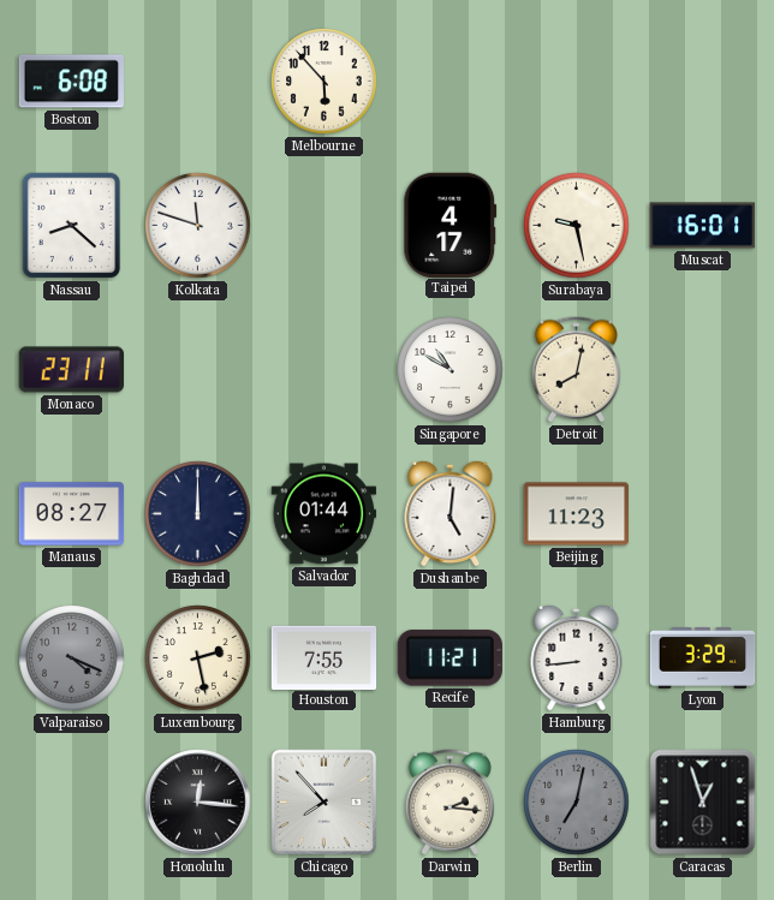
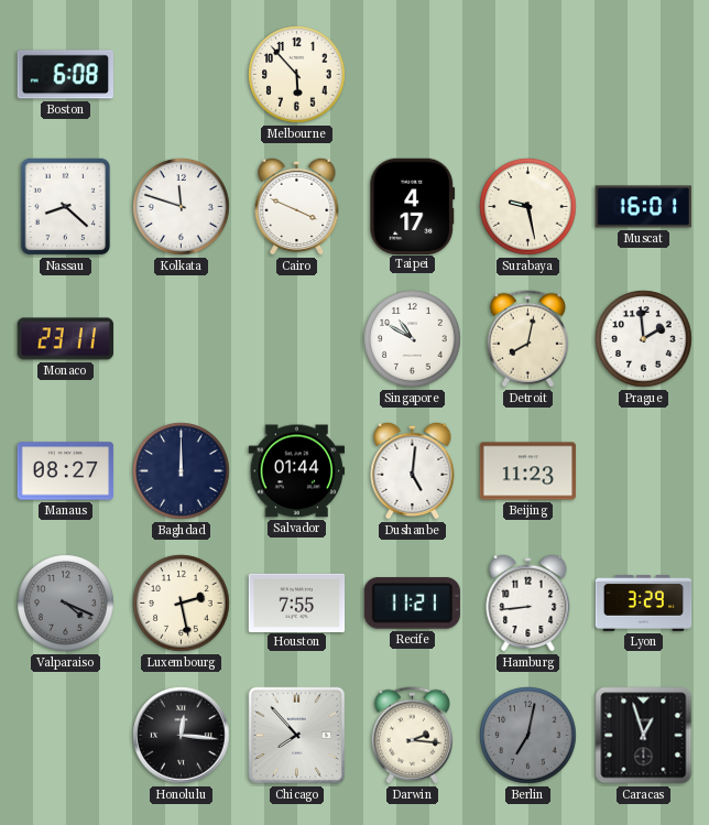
Cairo: none -> 3:49
Prague: none -> 1:59
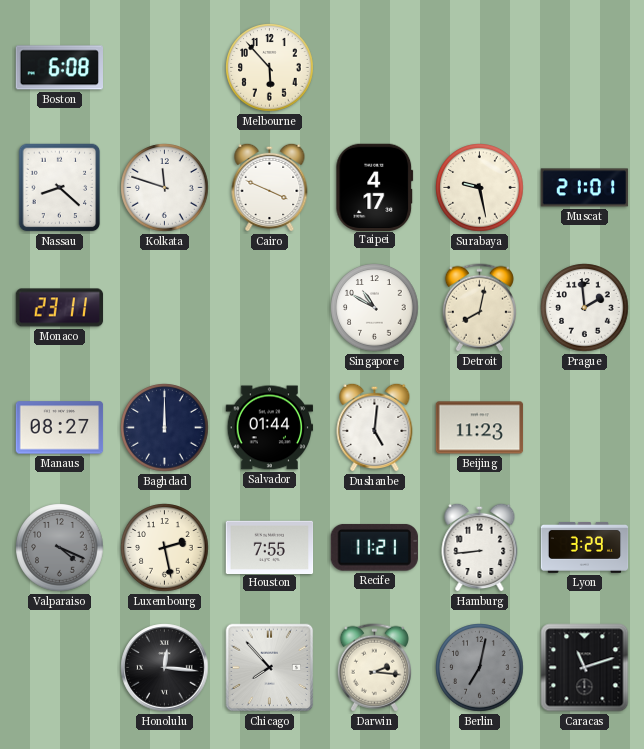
Muscat: 16:01 -> 21:01
Caracas: 12:57 -> 11:12
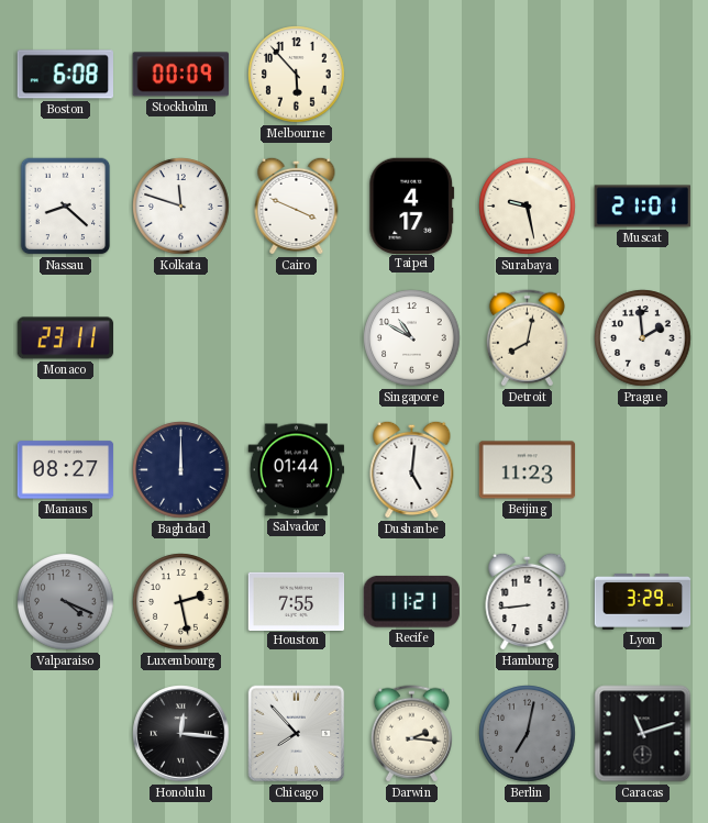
Stockholm: none -> 00:09
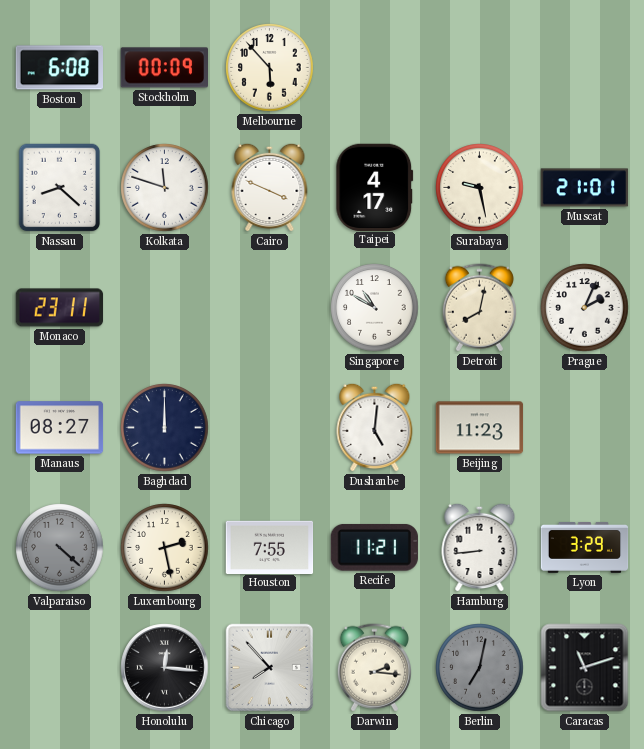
Prague: 1:59 -> 2:04
Salvador: 01:44 -> none
Valparaiso: 4:19 -> 4:22
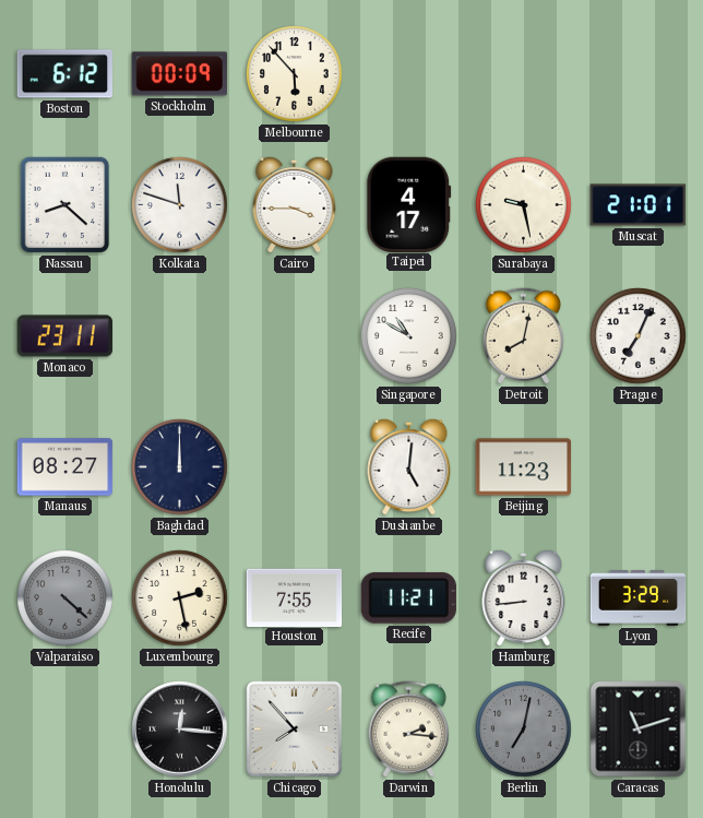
Boston: 6:08 -> 6:12
Cairo: 3:49 -> 3:45
Prague: 2:04 -> 7:04
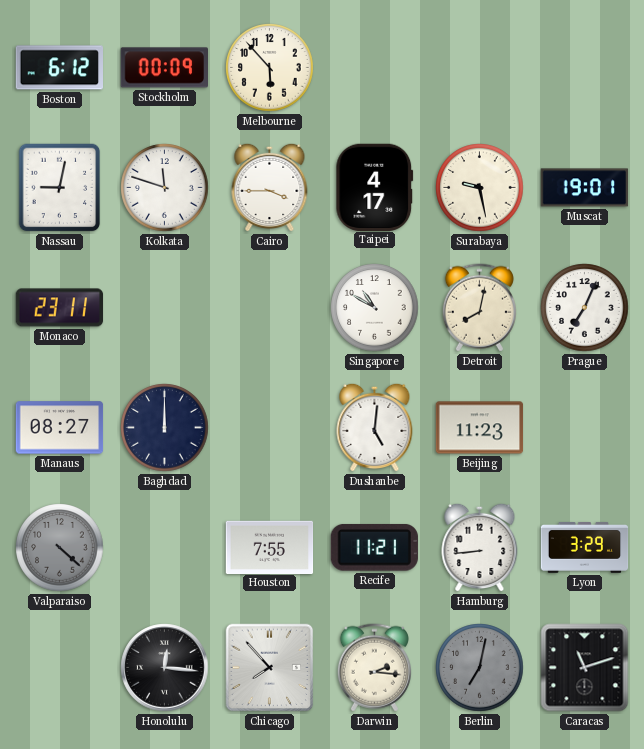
Nassau: 8:22 -> 9:02
Muscat: 21:01 -> 19:01
Luxembourg: 2:28 -> none
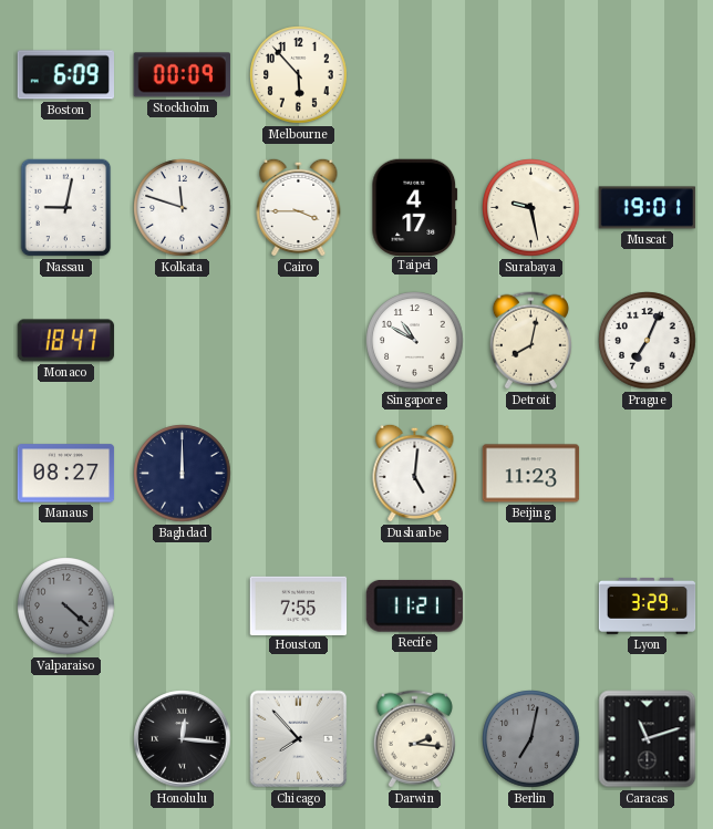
Boston: 6:12 -> 6:09
Monaco: 23:11 -> 18:47
Hamburg: 8:44 -> none
